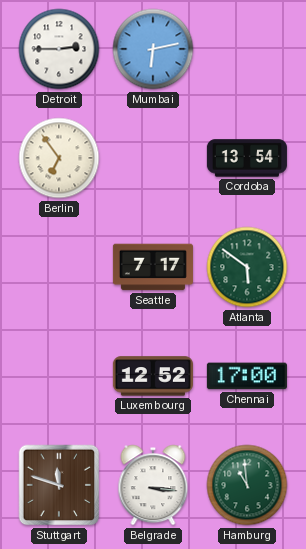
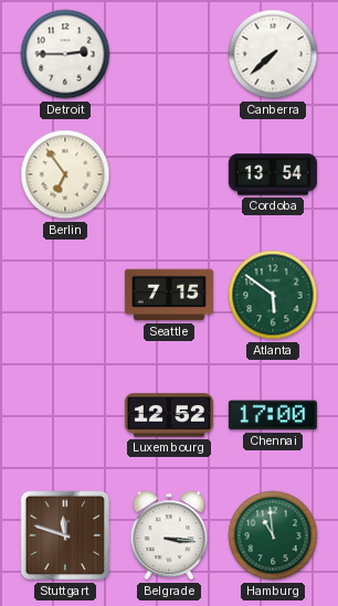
Mumbai: 6:13 -> none
Canberra: none -> 7:38
Seattle: 7:17 -> 7:15
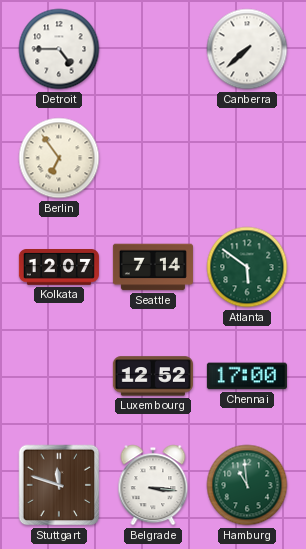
Detroit: 2:45 -> 4:45
Cordoba: 13:54 -> none
Kolkata: none -> 12:07
Seattle: 7:15 -> 7:14
